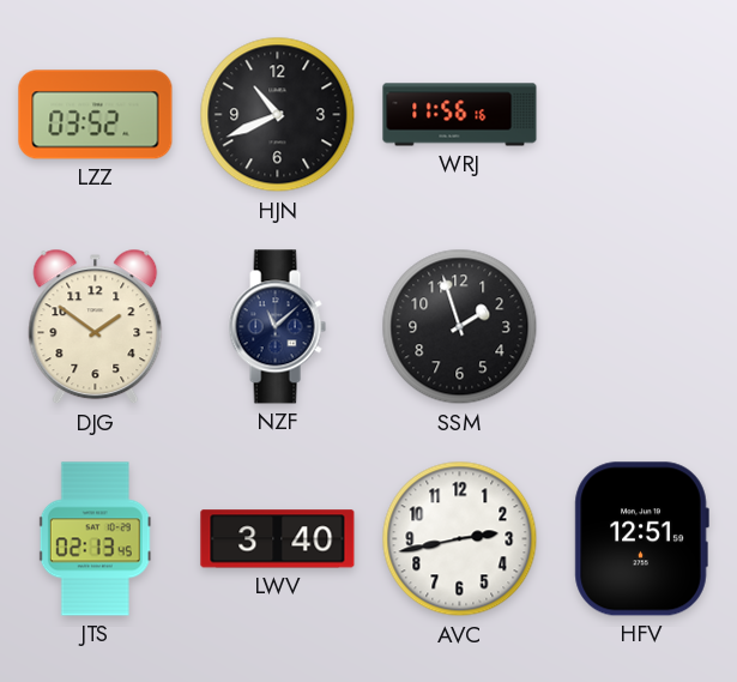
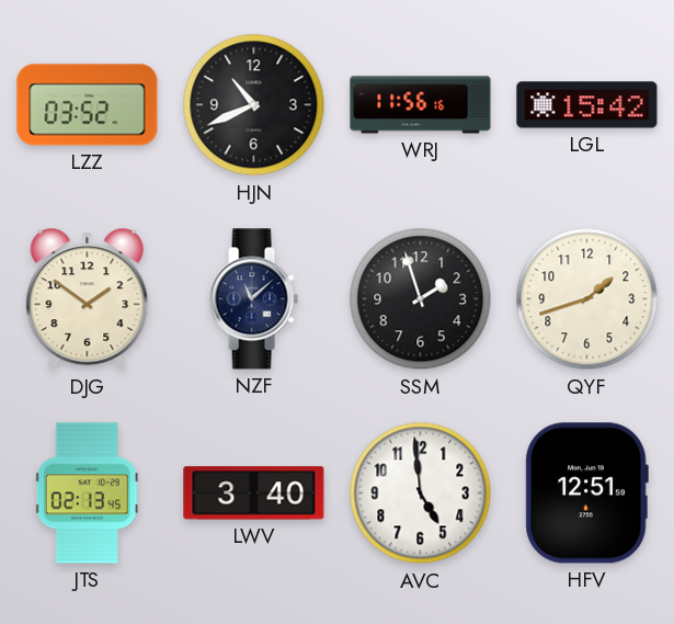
LGL: none -> 15:42
QYF: none -> 1:42
AVC: 2:43 -> 4:59
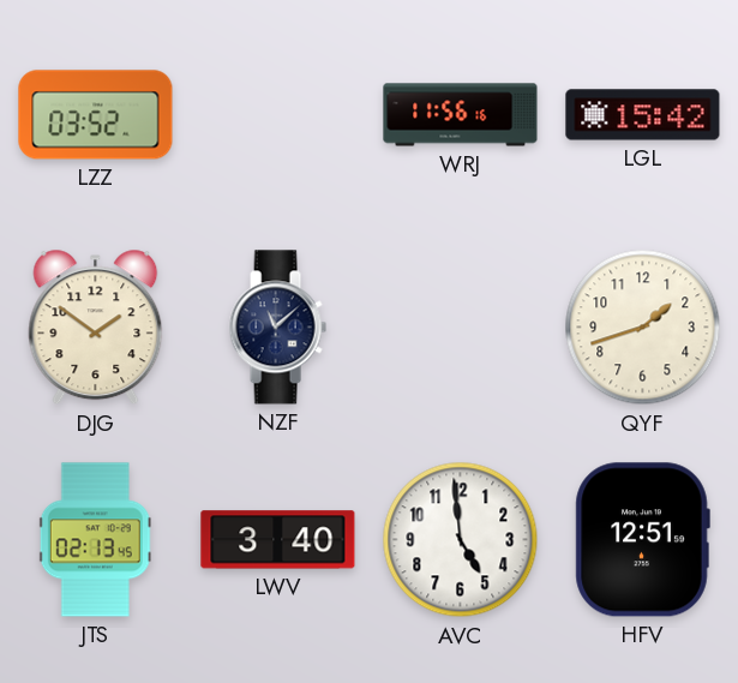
HJN: 10:41 -> none
SSM: 1:57 -> none
